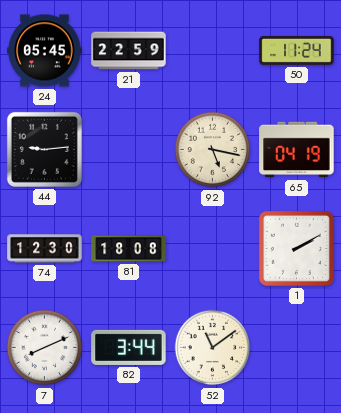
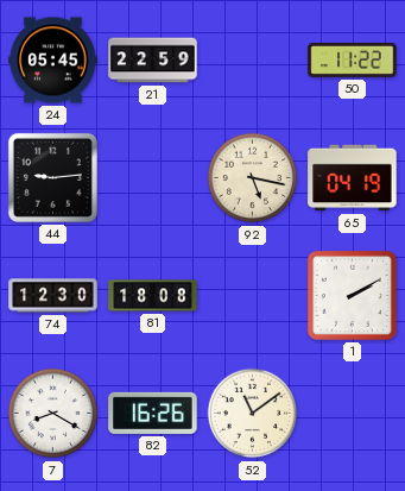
50: 11:24 -> 11:22
7: 8:11 -> 8:20
82: 3:44 -> 16:26
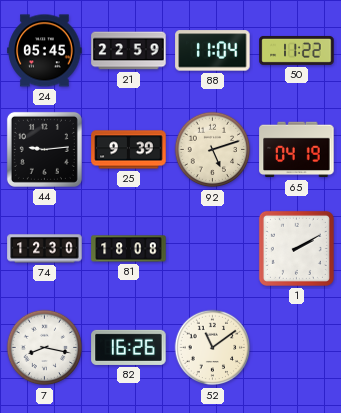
88: none -> 11:04
25: none -> 9:39
92: 5:17 -> 5:12
7: 8:20 -> 8:17
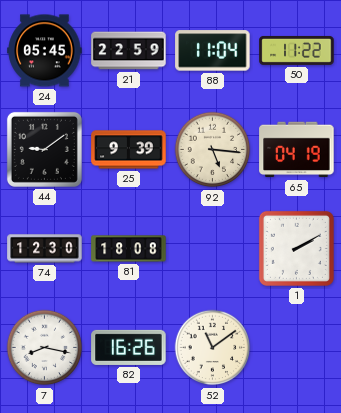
44: 9:14 -> 9:09
92: 5:12 -> 5:16
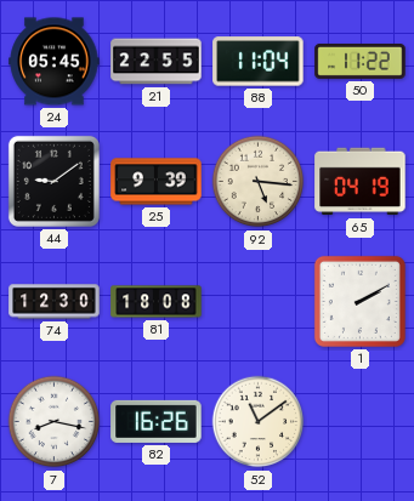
21: 22:59 -> 22:55
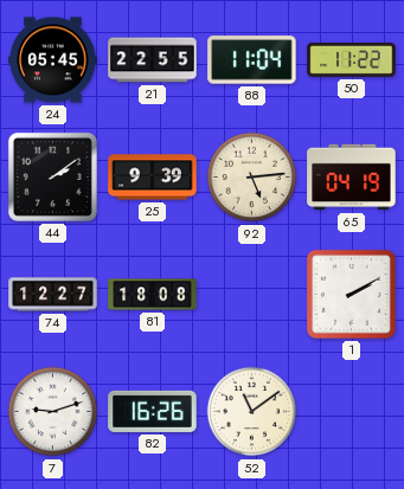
44: 9:09 -> 2:09
92: 5:16 -> 5:14
74: 12:30 -> 12:27
7: 8:17 -> 9:12
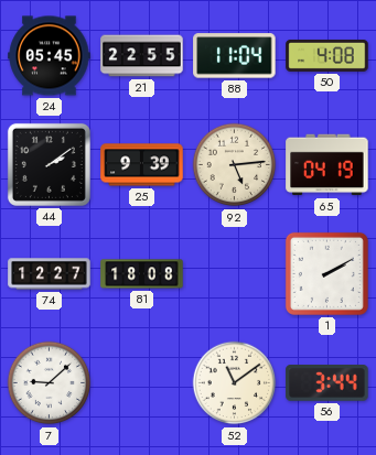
50: 11:22 -> 4:08
7: 9:12 -> 9:08
82: 16:26 -> none
56: none -> 3:44
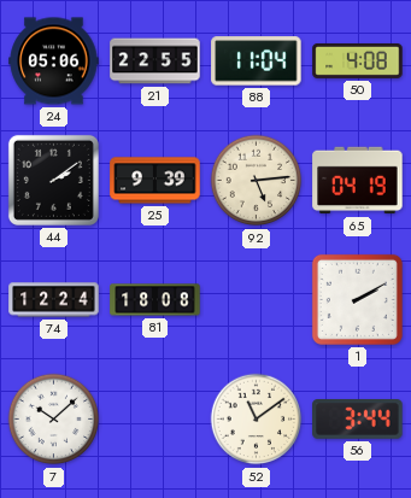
24: 05:45 -> 05:06
74: 12:27 -> 12:24
7: 9:08 -> 10:08
